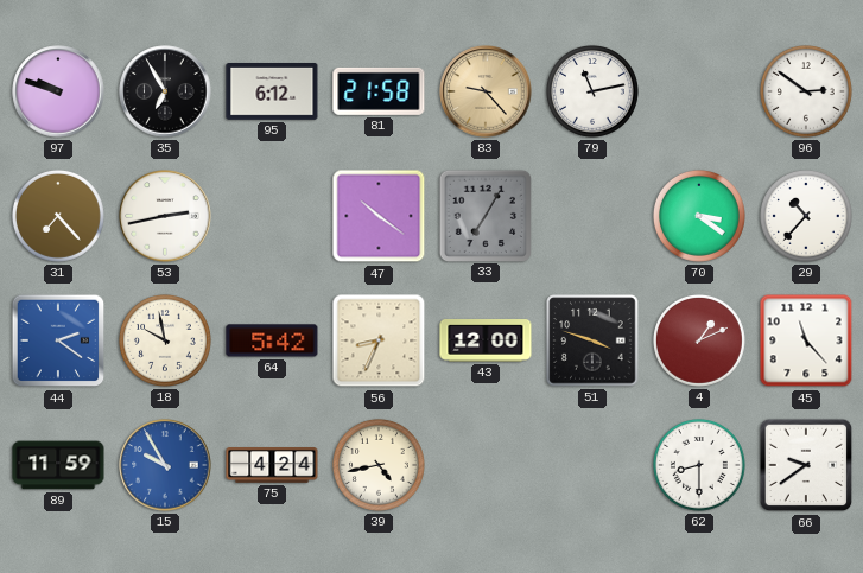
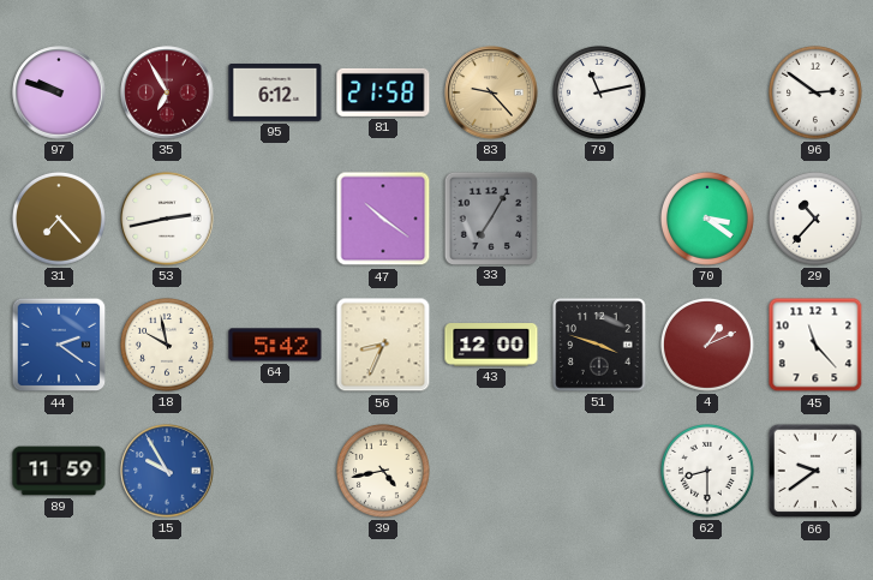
35 dial: black -> burgundy
75: 4:24 -> none
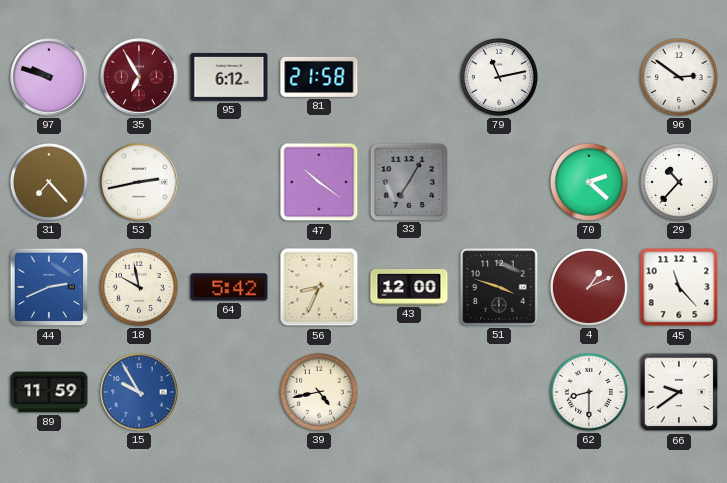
83: 9:23 -> none
70: 3:21 -> 2:22
44: 2:21 -> 2:41
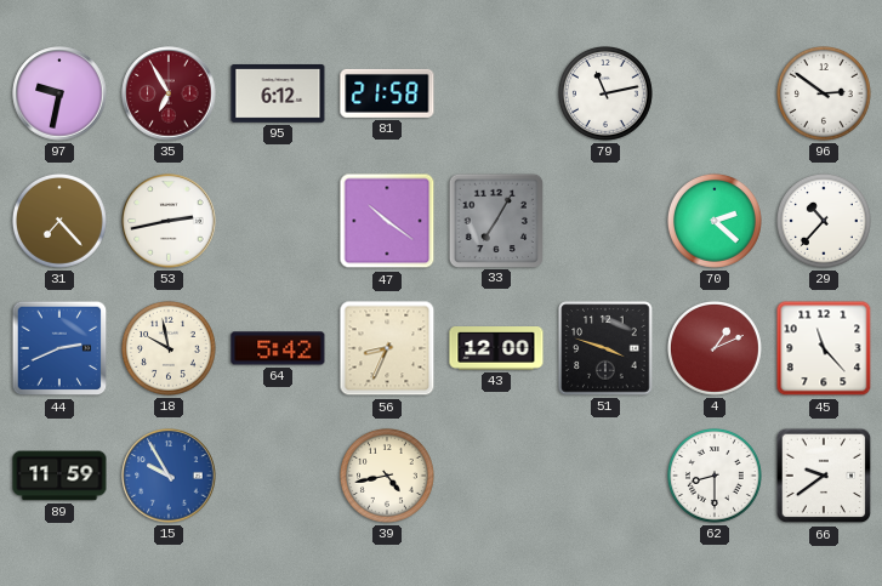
97: 9:48 -> 9:32
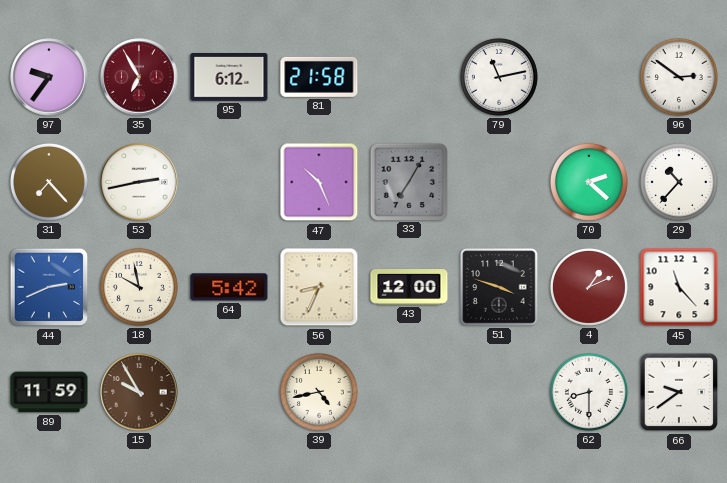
97: 9:32 -> 9:36
47: 10:21 -> 10:26
15 dial: blue -> brown
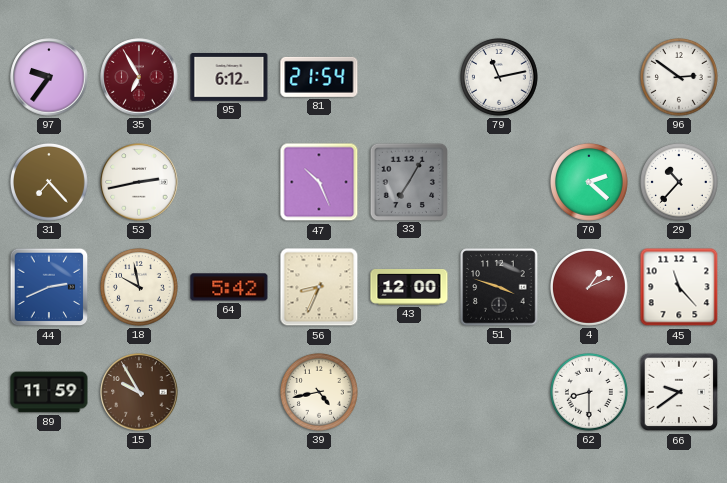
81: 21:58 -> 21:54
